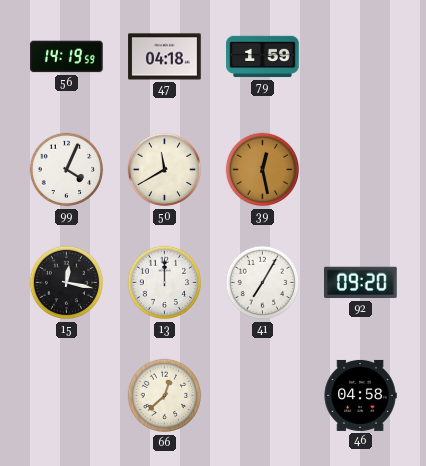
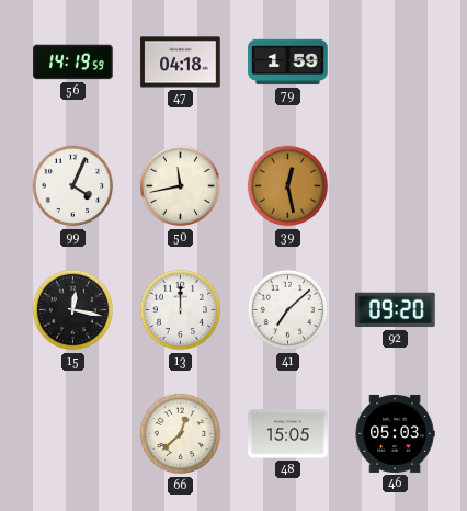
50: 11:40 -> 11:43
41: 7:05 -> 7:08
48: none -> 15:05
46: 04:58 -> 05:03
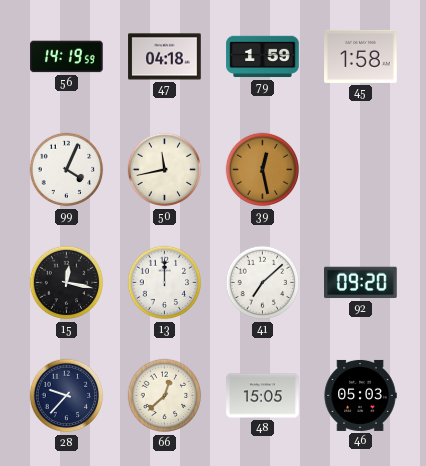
45: none -> 1:58
28: none -> 9:37
